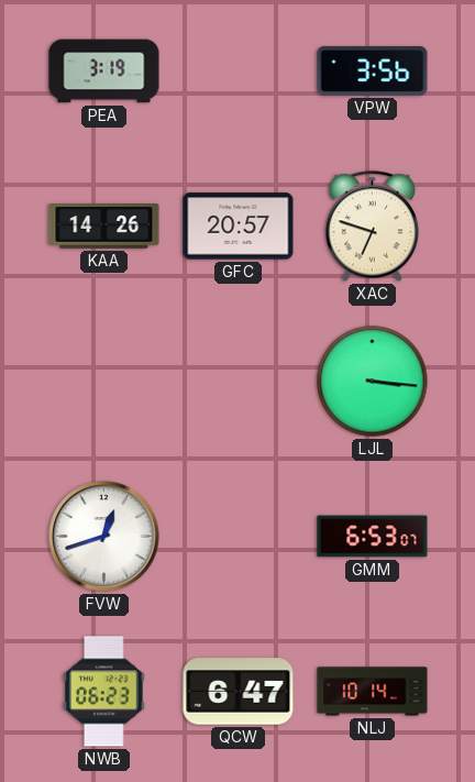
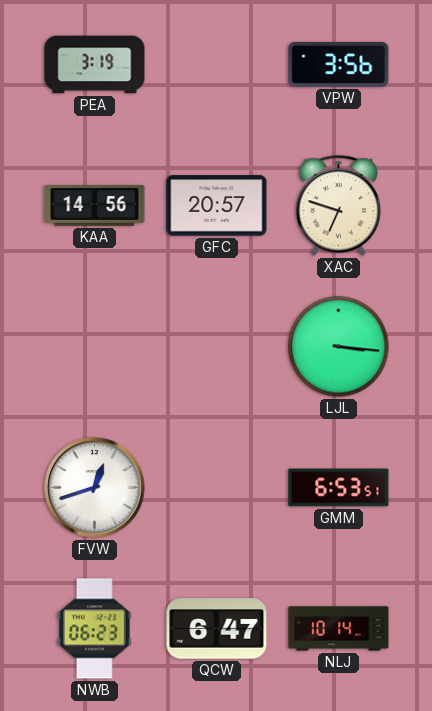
KAA: 14:26 -> 14:56
GMM: 6:53:07 -> 6:53:51
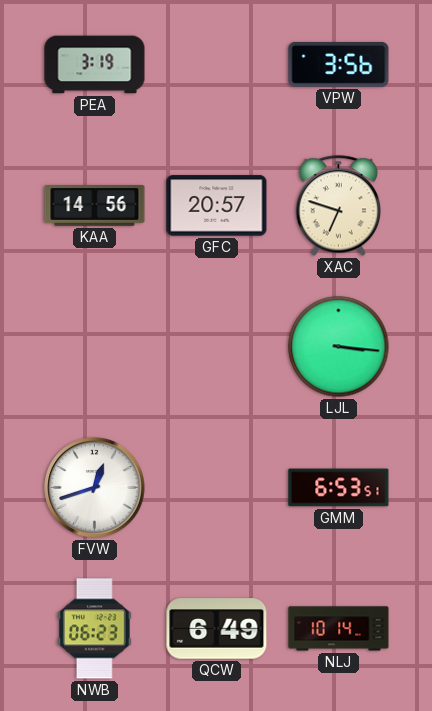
QCW: 6:47 -> 6:49
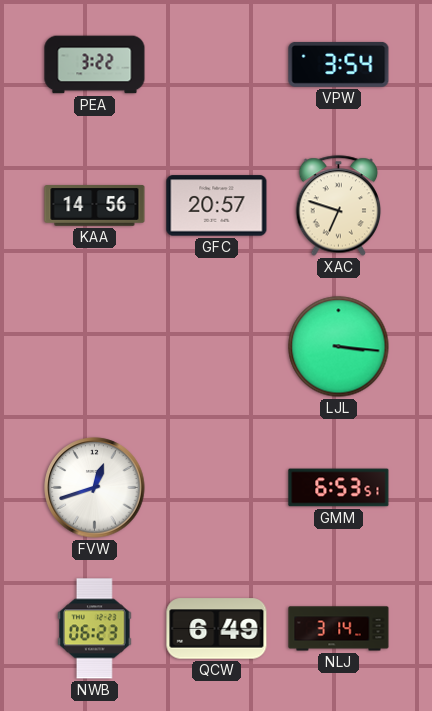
PEA: 3:19 -> 3:22
VPW: 3:56 -> 3:54
NLJ: 10:14 -> 3:14
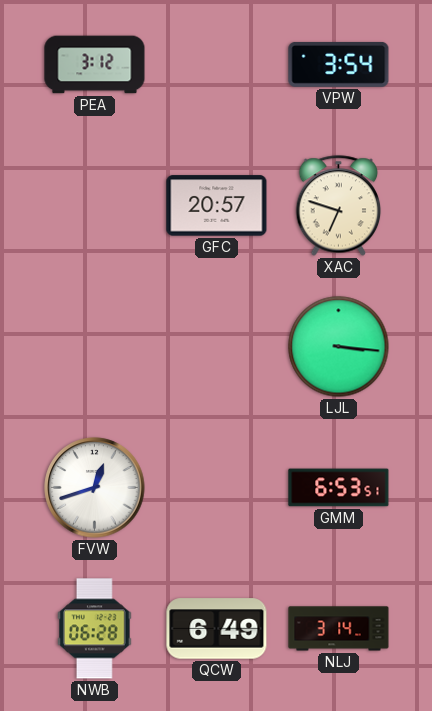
PEA: 3:22 -> 3:12
KAA: 14:56 -> none
NWB: 06:23 -> 06:28
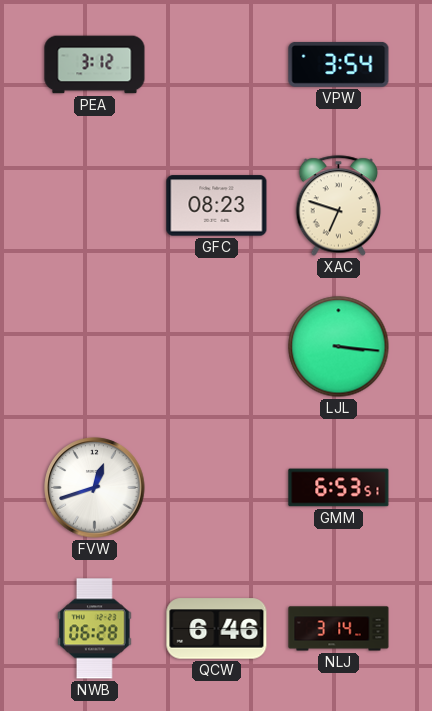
GFC: 20:57 -> 08:23
QCW: 6:49 -> 6:46
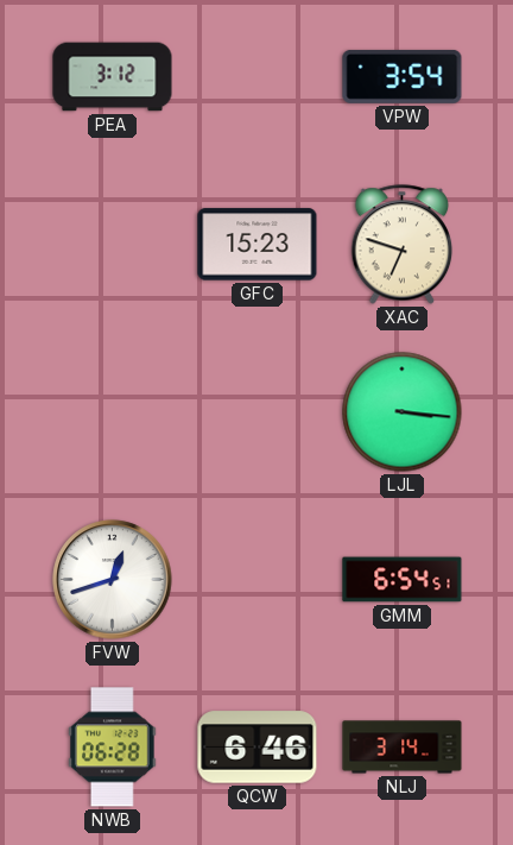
GFC: 08:23 -> 15:23
GMM: 6:53 -> 6:54
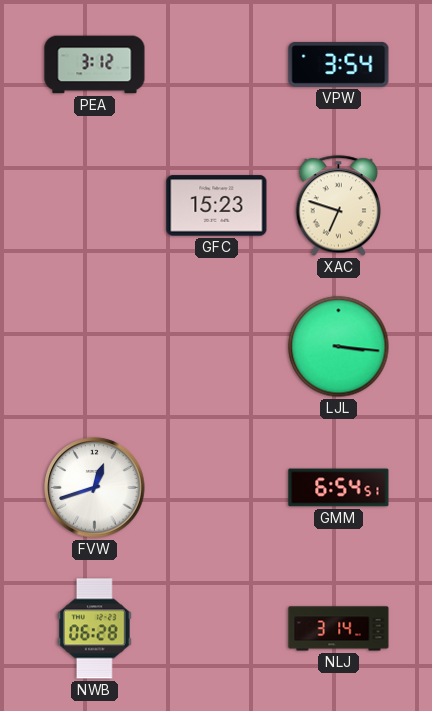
QCW: 6:46 -> none
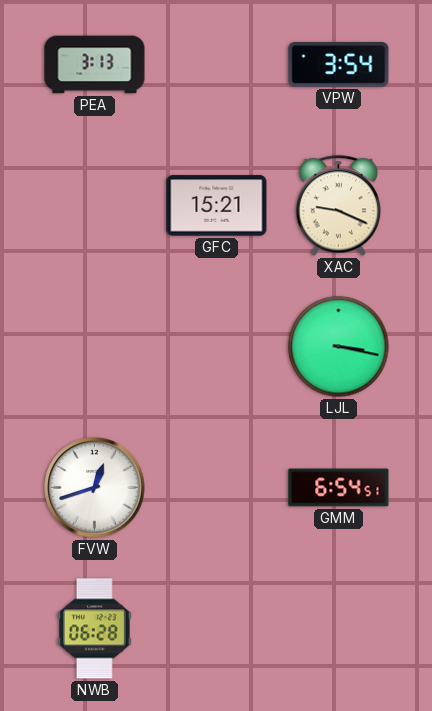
PEA: 3:12 -> 3:13
GFC: 15:23 -> 15:21
XAC: 6:48 -> 9:19
LJL: 3:16 -> 3:17
NLJ: 3:14 -> none
